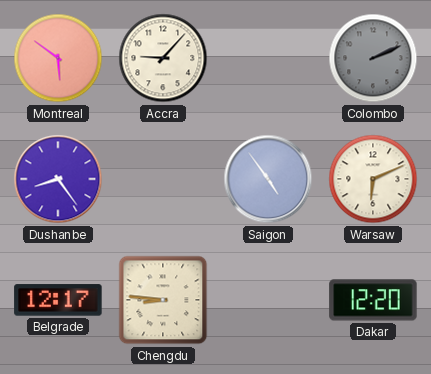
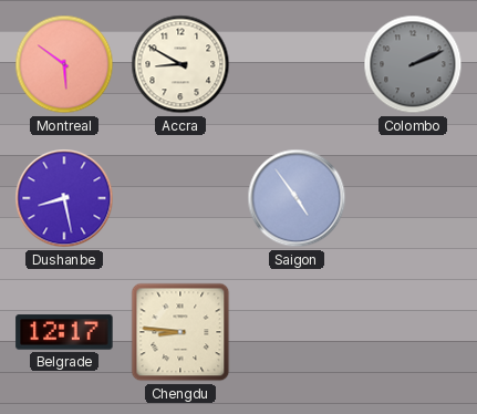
Accra: 9:07 -> 8:50
Dushanbe: 8:24 -> 8:28
Warsaw: 6:11 -> none
Dakar: 12:20 -> none
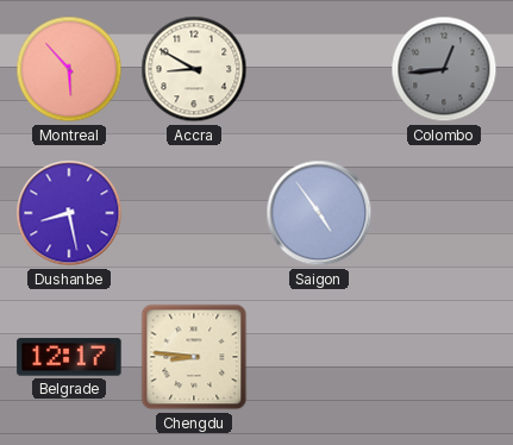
Montreal: 5:51 -> 5:53
Colombo: 2:11 -> 12:44
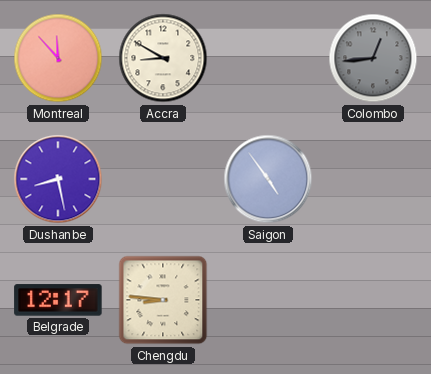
Montreal: 5:53 -> 11:53
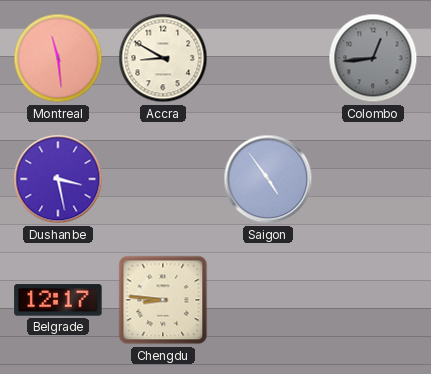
Montreal: 11:53 -> 11:29
Dushanbe: 8:28 -> 3:28
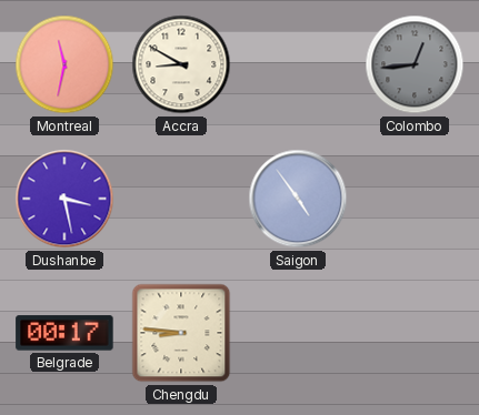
Montreal: 11:29 -> 11:32
Belgrade: 12:17 -> 00:17
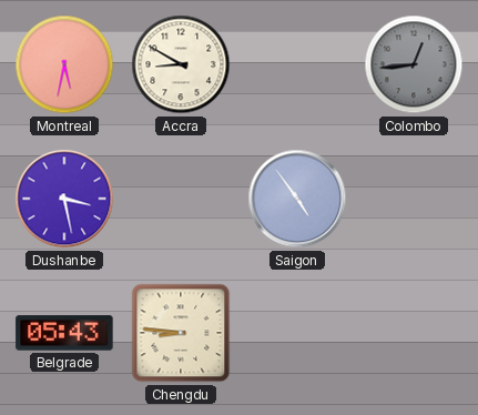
Montreal: 11:32 -> 5:32
Belgrade: 00:17 -> 05:43
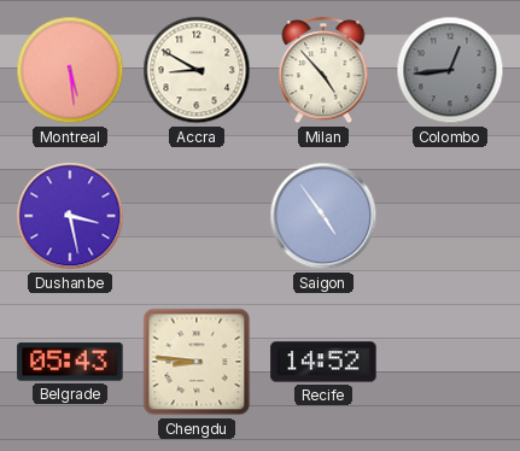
Montreal: 5:32 -> 5:29
Milan: none -> 4:53
Recife: none -> 14:52
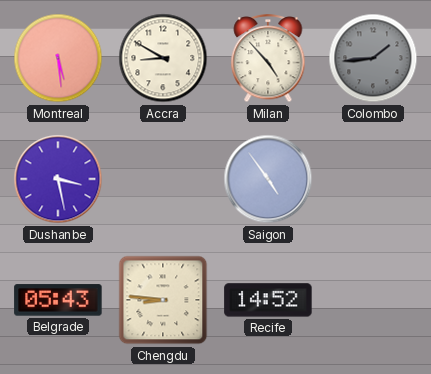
Colombo: 12:44 -> 1:44
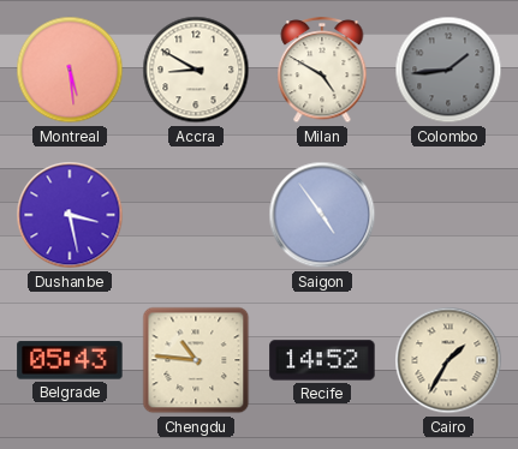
Milan: 4:53 -> 4:50
Chengdu: 8:46 -> 10:46
Cairo: none -> 1:35
